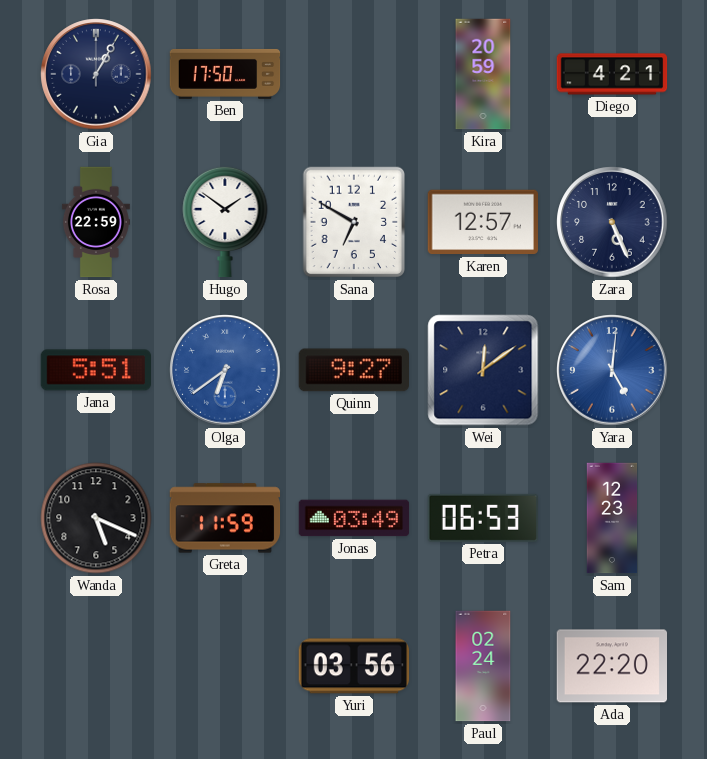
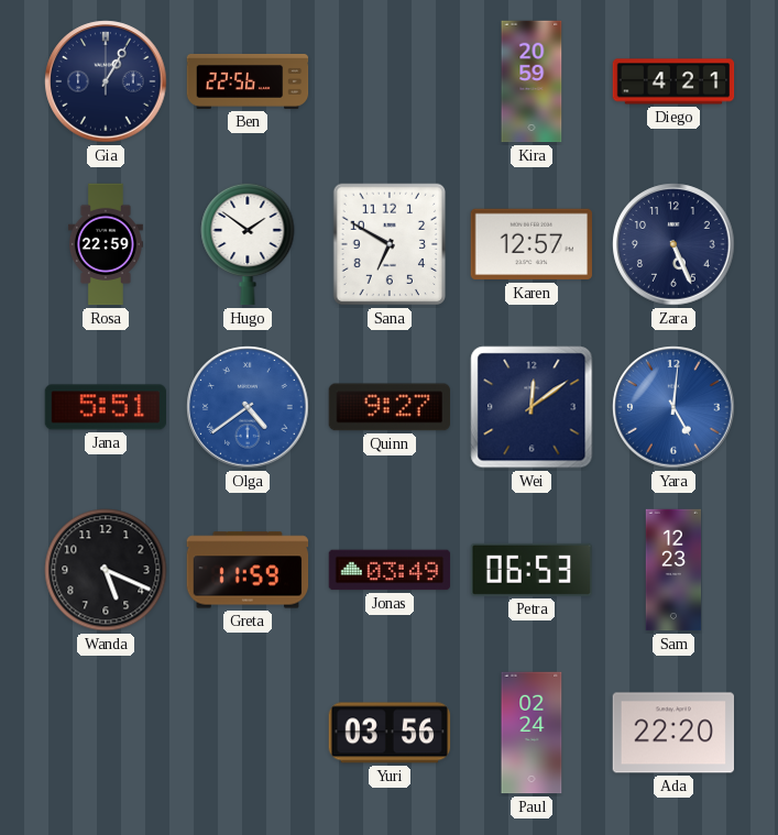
Ben: 17:50 -> 22:56
Olga: 6:39 -> 4:39
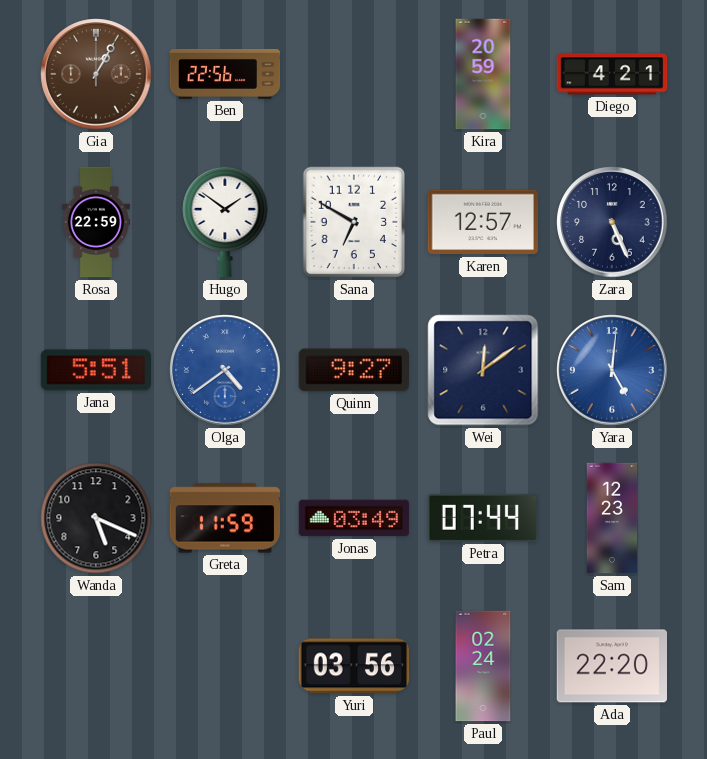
Gia dial: navy -> brown
Petra: 06:53 -> 07:44
